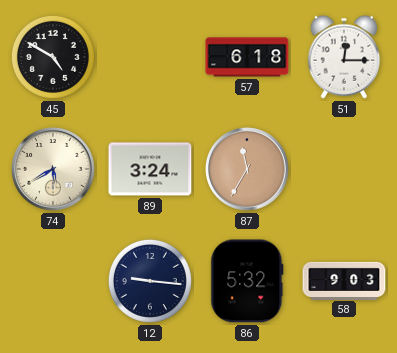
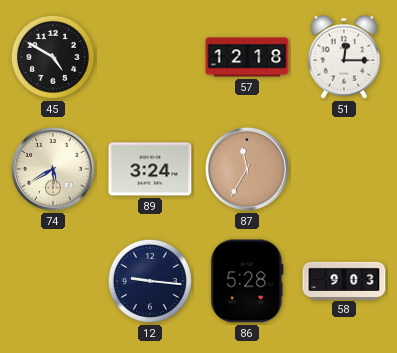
57: 6:18 -> 12:18
86: 5:32 -> 5:28
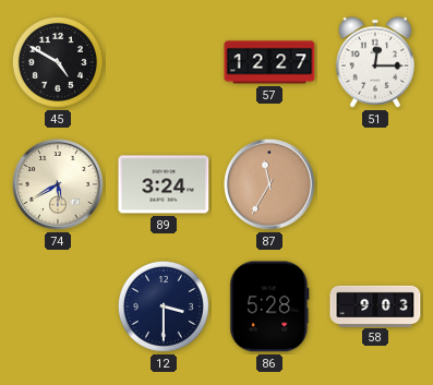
57: 12:18 -> 12:27
12: 9:16 -> 3:30
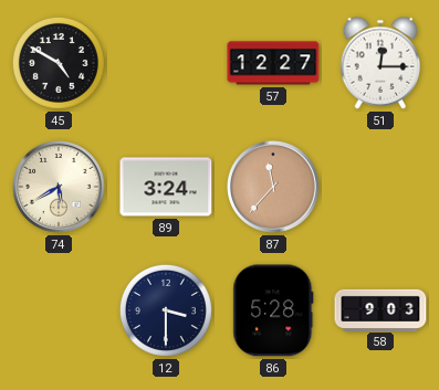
87: 11:35 -> 11:37
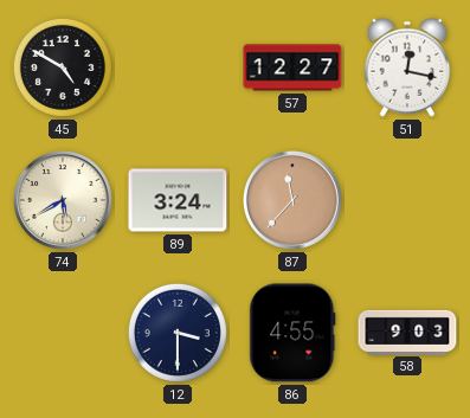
51: 12:15 -> 12:17
86: 5:28 -> 4:55
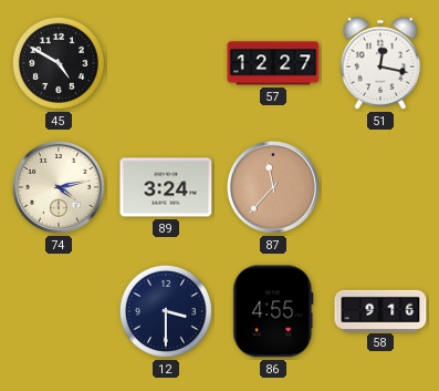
74: 5:40 -> 4:13
58: 9:03 -> 9:16
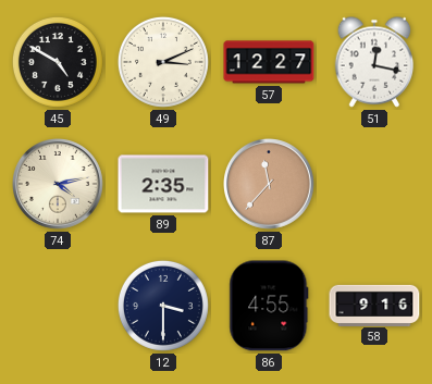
49: none -> 3:11
89: 3:24 -> 2:35
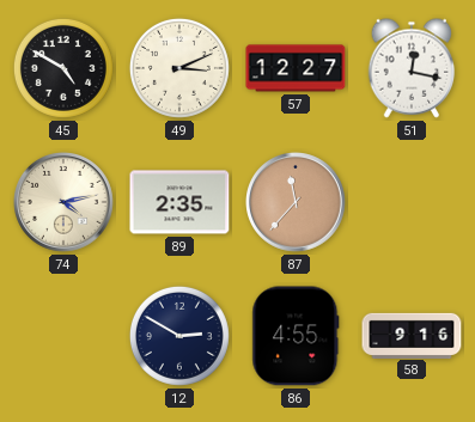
12: 3:30 -> 2:50
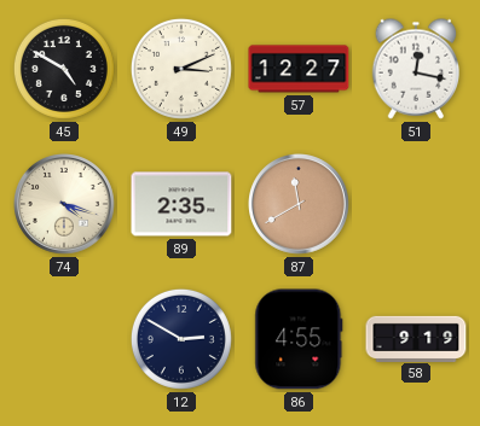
74: 4:13 -> 4:18
87: 11:37 -> 11:40
58: 9:16 -> 9:19
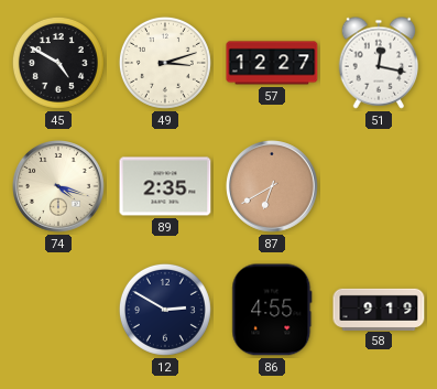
49: 3:11 -> 3:12
87: 11:40 -> 6:40
